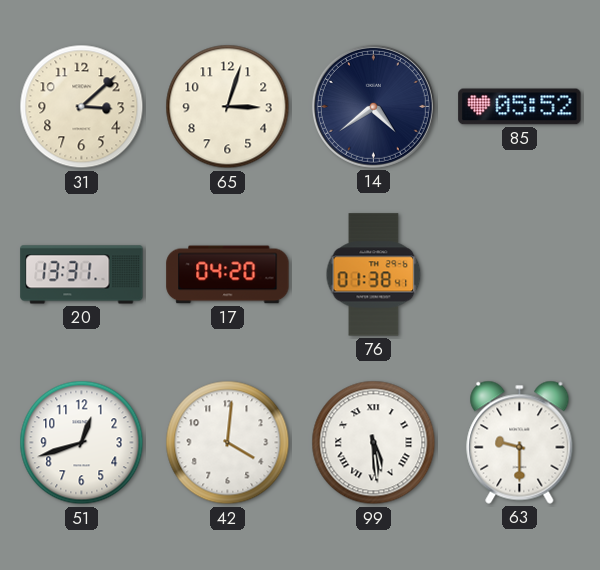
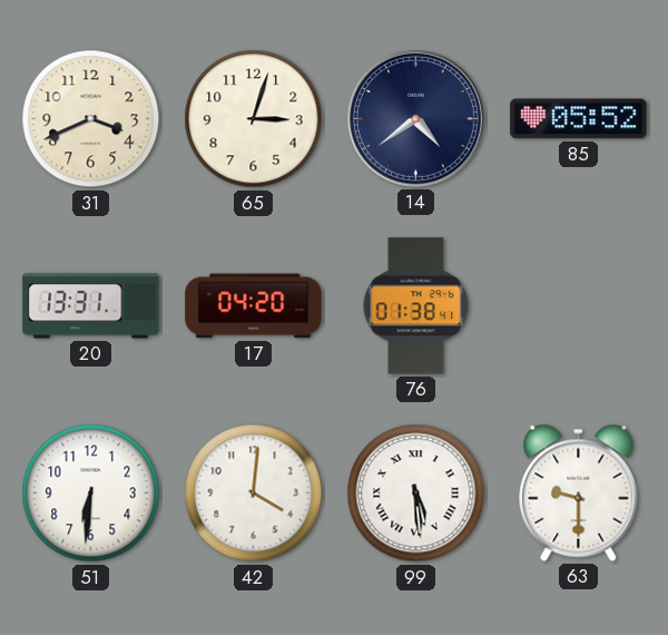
31: 3:08 -> 3:41
51: 12:42 -> 6:31
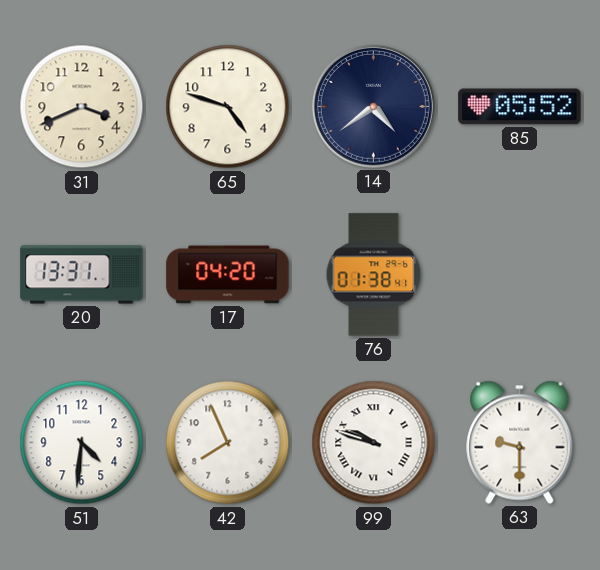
65: 3:03 -> 4:48
51: 6:31 -> 4:31
42: 4:01 -> 7:56
99: 5:29 -> 9:48
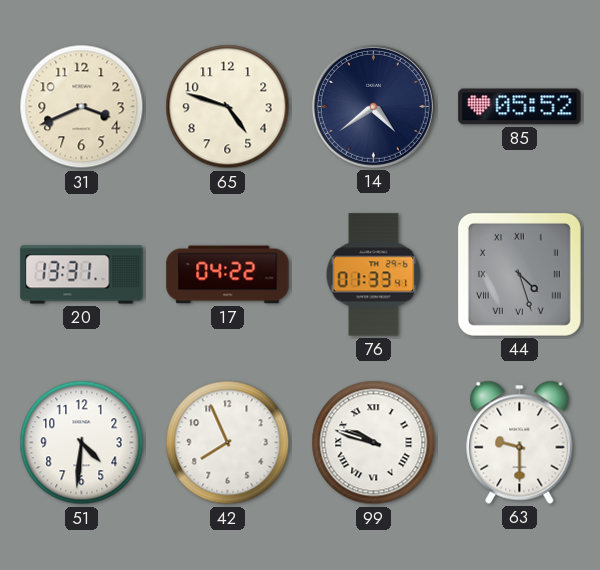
17: 04:20 -> 04:22
76: 01:38 -> 01:33
44: none -> 4:27
